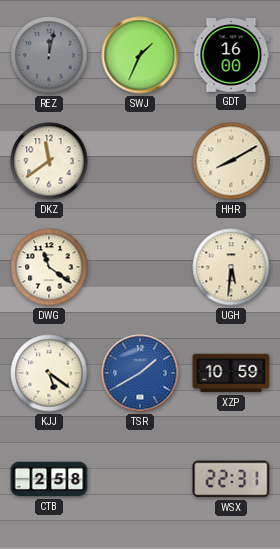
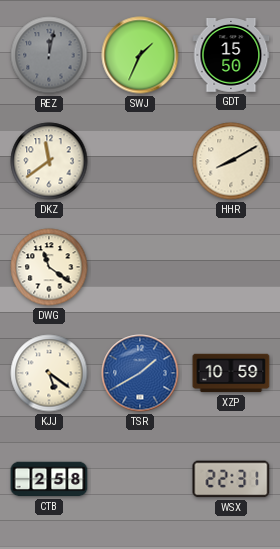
GDT: 16:00 -> 15:50
UGH: 5:31 -> none
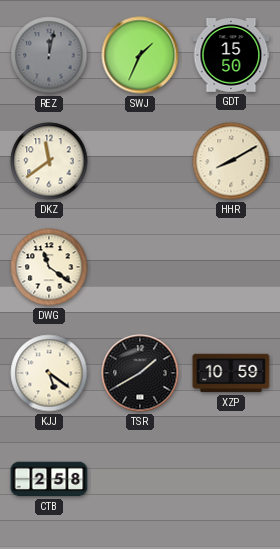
TSR dial: blue -> black
WSX: 22:31 -> none
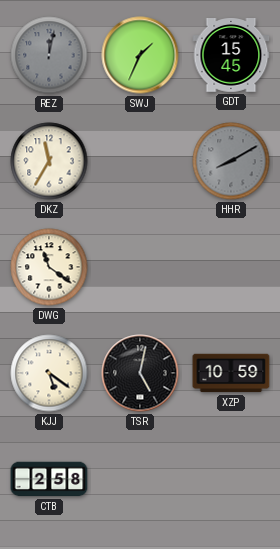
GDT: 15:50 -> 15:45
DKZ: 11:39 -> 11:35
HHR dial: cream -> grey
TSR: 1:40 -> 5:02
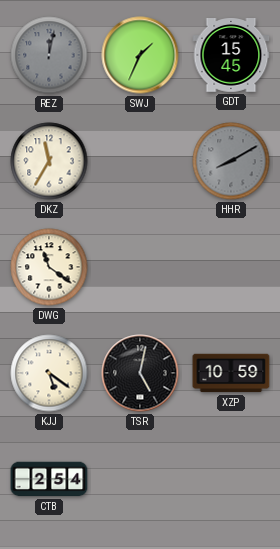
CTB: 2:58 -> 2:54
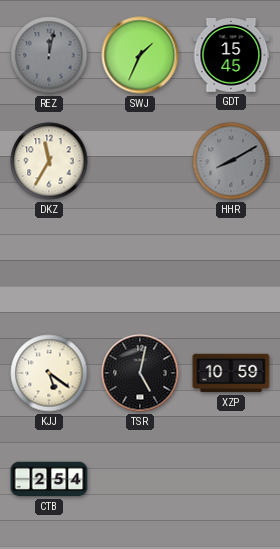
DWG: 11:21 -> none
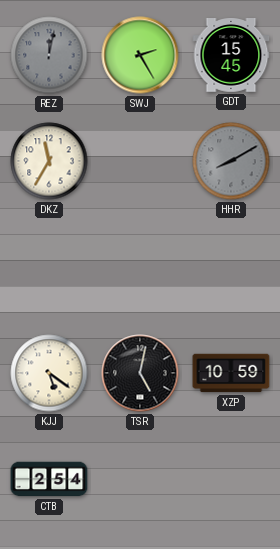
SWJ: 1:34 -> 2:25
